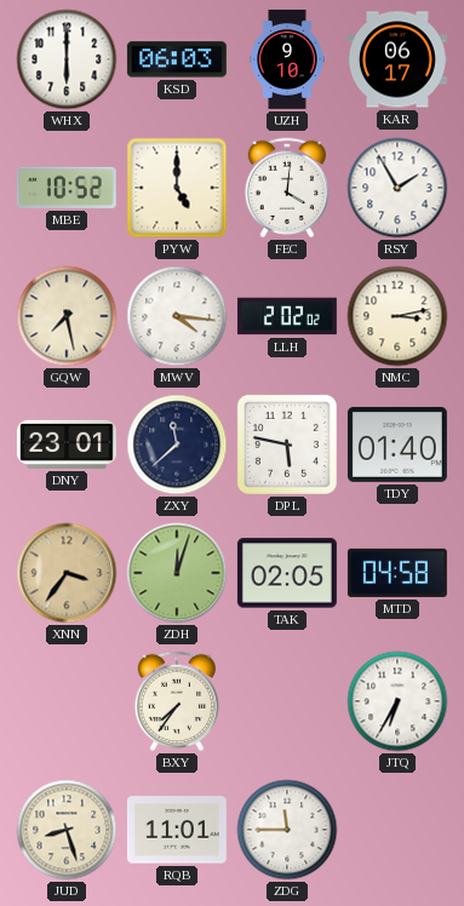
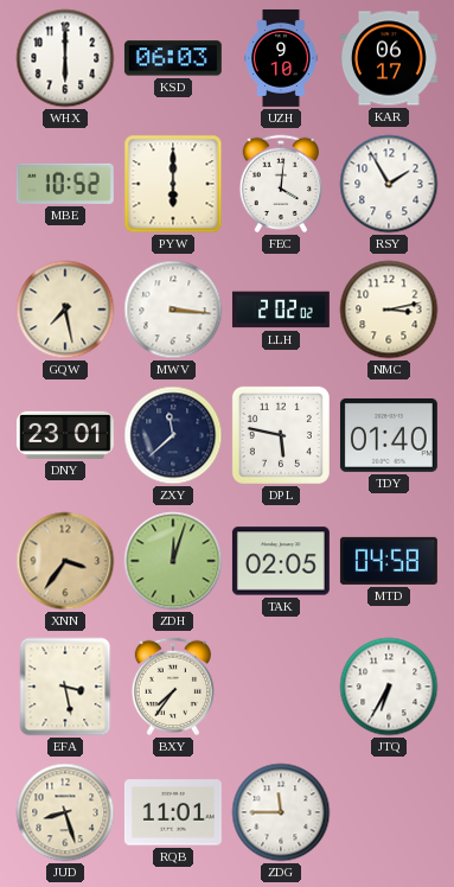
PYW: 5:00 -> 6:00
MWV: 4:16 -> 3:16
EFA: none -> 3:28
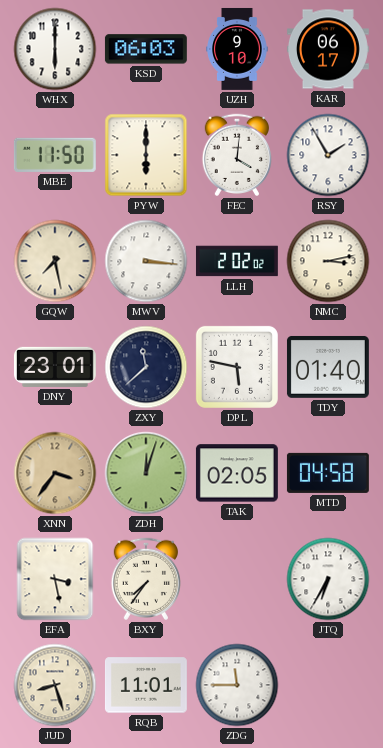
MBE: 10:52 -> 11:50
